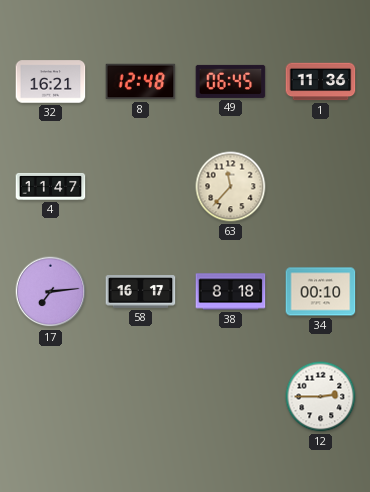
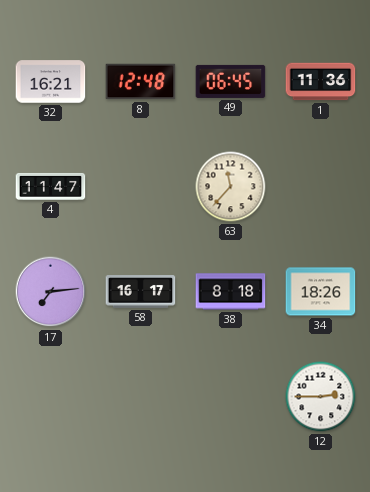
34: 00:10 -> 18:26
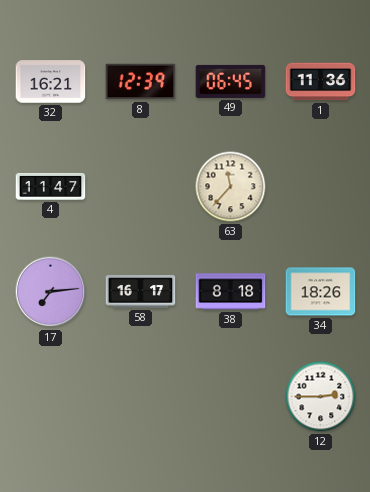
8: 12:48 -> 12:39
